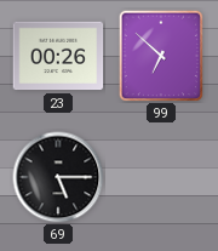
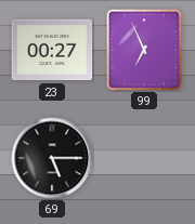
23: 00:26 -> 00:27
99: 6:52 -> 6:56
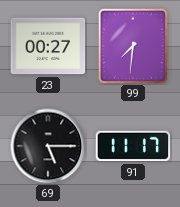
99: 6:56 -> 7:31
91: none -> 11:17
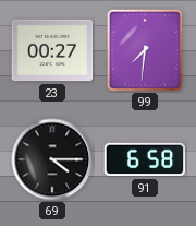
69: 5:15 -> 4:15
91: 11:17 -> 6:58
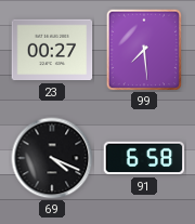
99: 7:31 -> 7:29
69: 4:15 -> 4:19
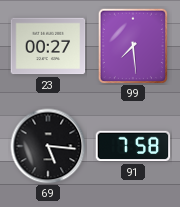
69: 4:19 -> 5:16
91: 6:58 -> 7:58
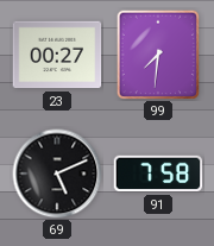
99: 7:29 -> 7:31
69: 5:16 -> 5:11
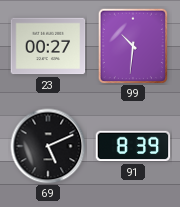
99: 7:31 -> 10:31
91: 7:58 -> 8:39
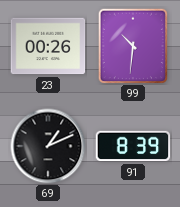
23: 00:27 -> 00:26
69: 5:11 -> 1:11
